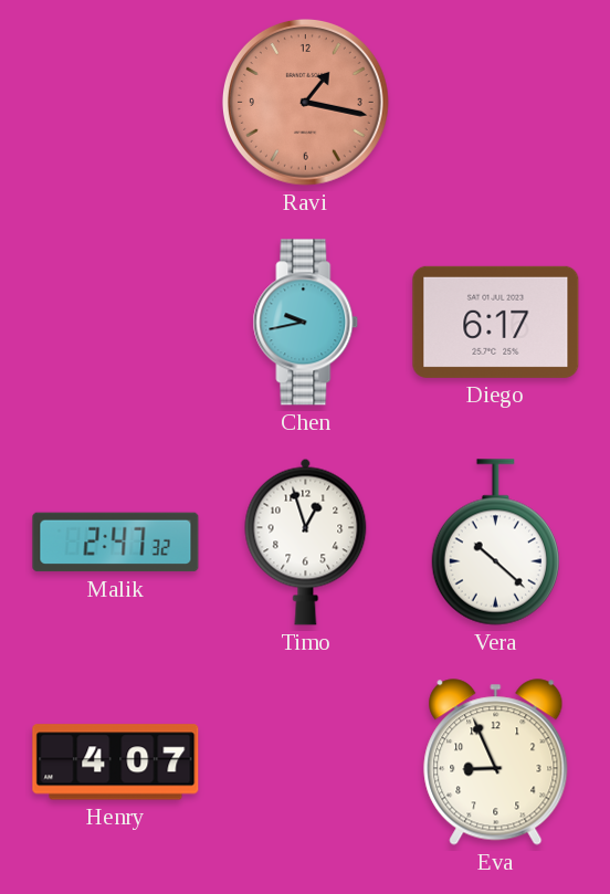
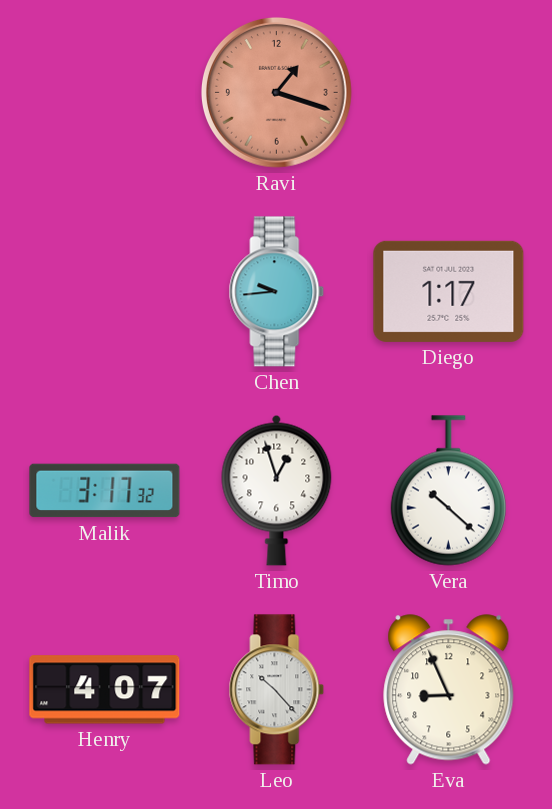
Ravi: 1:17 -> 1:18
Chen: 9:43 -> 9:44
Diego: 6:17 -> 1:17
Malik: 2:47 -> 3:17
Leo: none -> 10:23
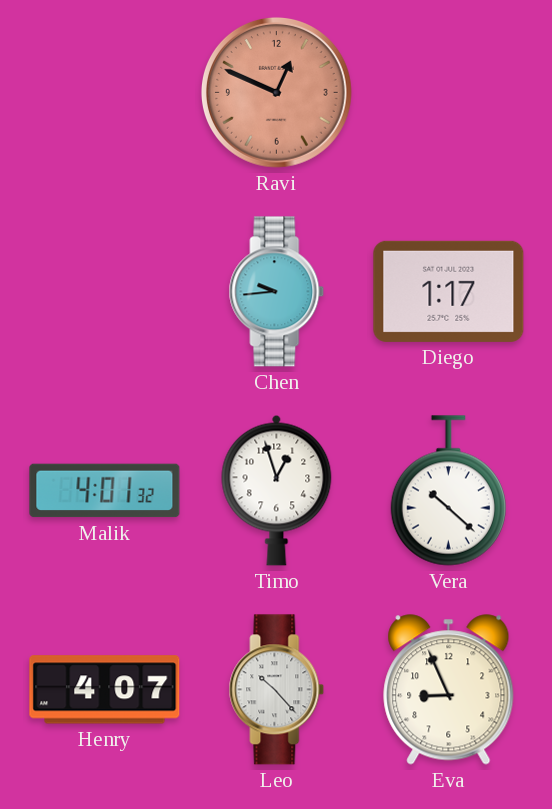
Ravi: 1:18 -> 12:49
Malik: 3:17 -> 4:01
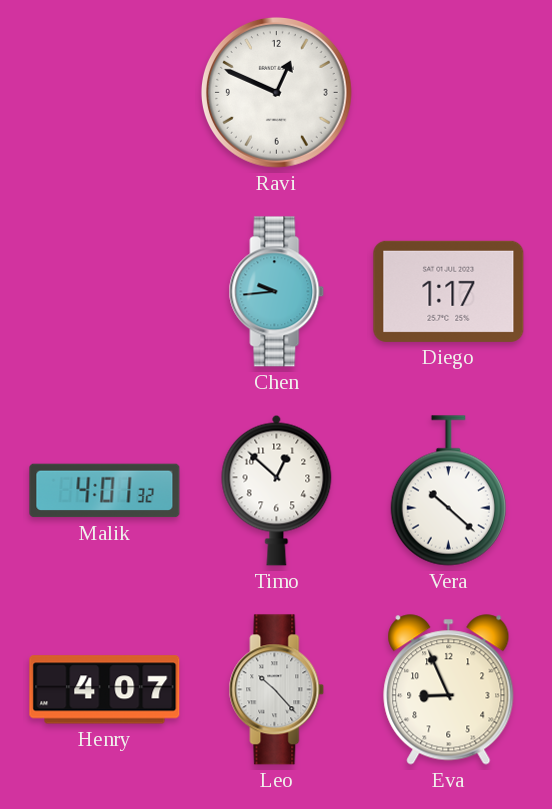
Ravi dial: salmon -> white
Timo: 12:57 -> 12:52
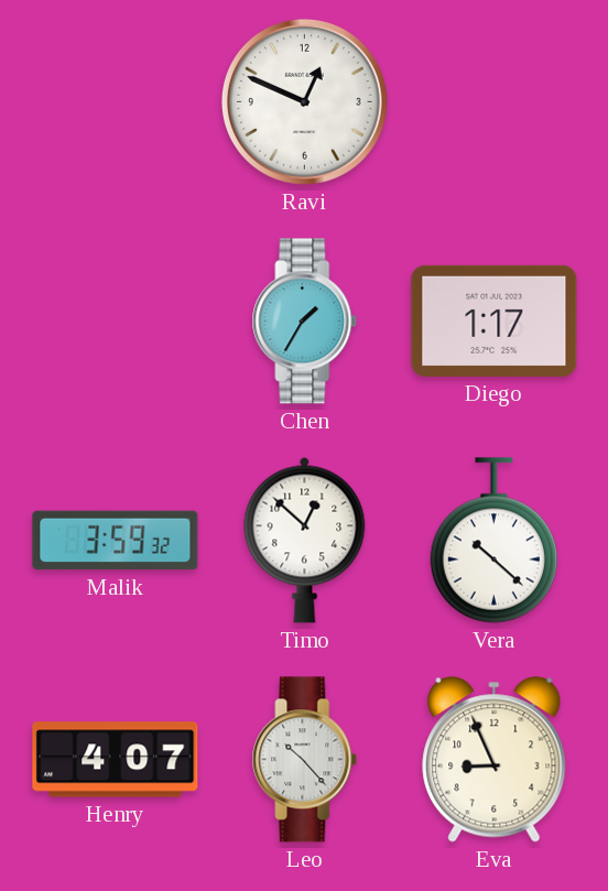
Chen: 9:44 -> 1:35
Malik: 4:01 -> 3:59
